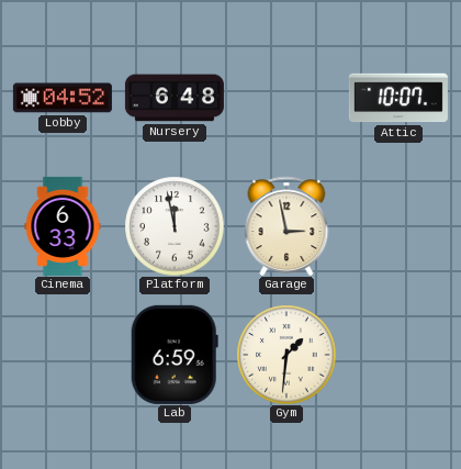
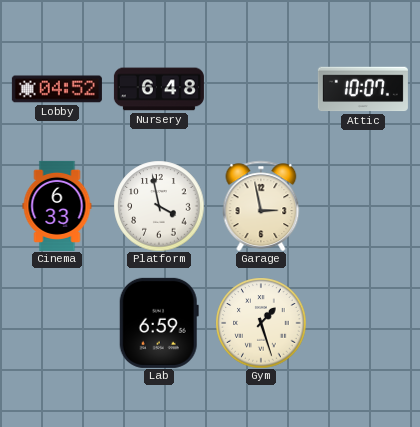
Platform: 11:58 -> 3:58
Gym: 1:31 -> 1:27
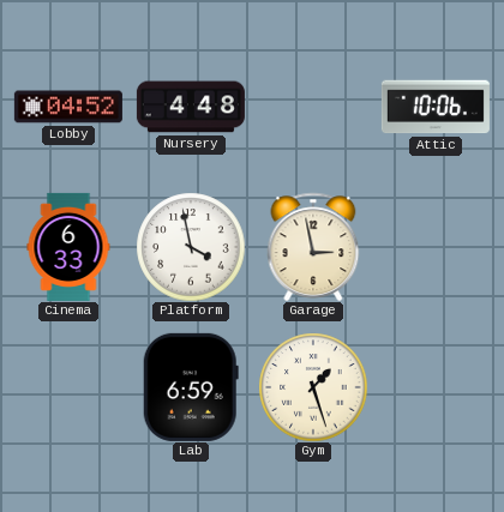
Nursery: 6:48 -> 4:48
Attic: 10:07 -> 10:06
